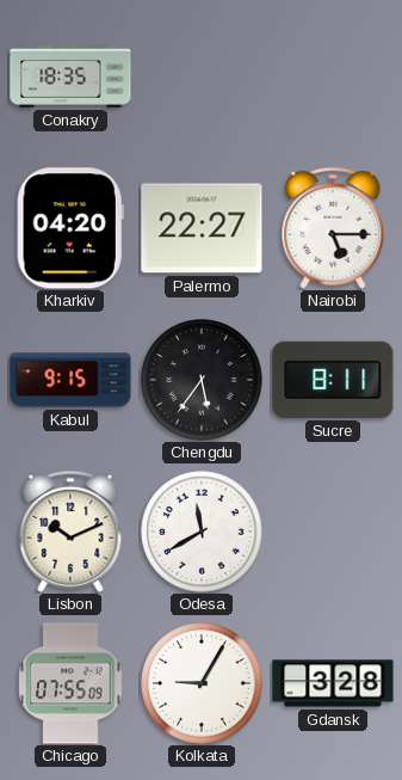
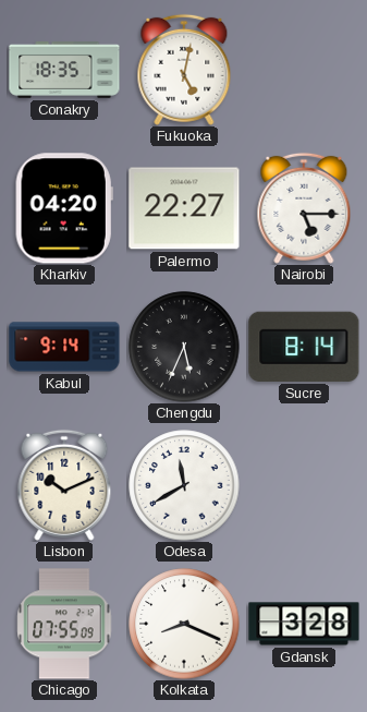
Fukuoka: none -> 5:02
Kabul: 9:15 -> 9:14
Chengdu: 5:36 -> 5:34
Sucre: 8:11 -> 8:14
Kolkata: 9:05 -> 8:19
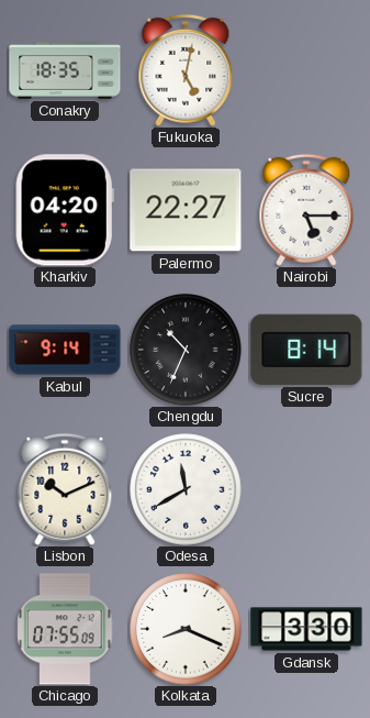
Chengdu: 5:34 -> 10:34
Gdansk: 3:28 -> 3:30
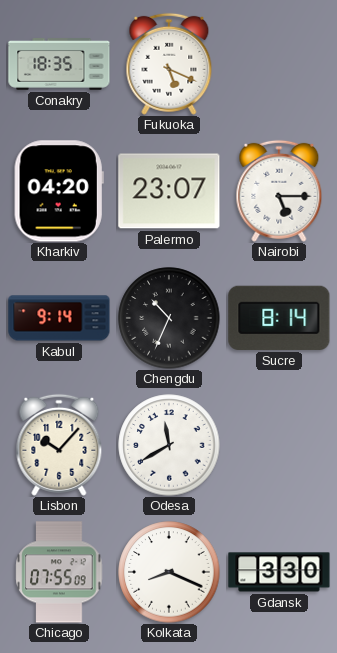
Fukuoka: 5:02 -> 5:19
Palermo: 22:27 -> 23:07
Lisbon: 10:11 -> 10:07
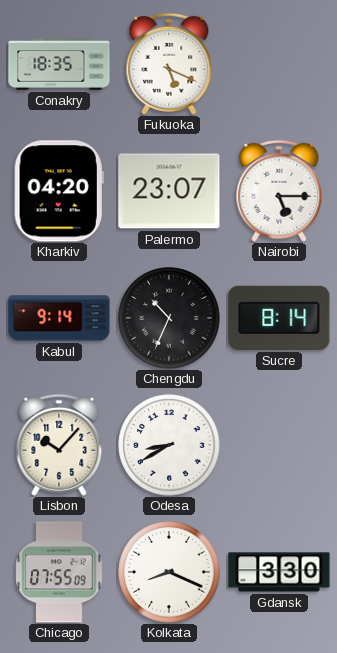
Odesa: 11:40 -> 8:40
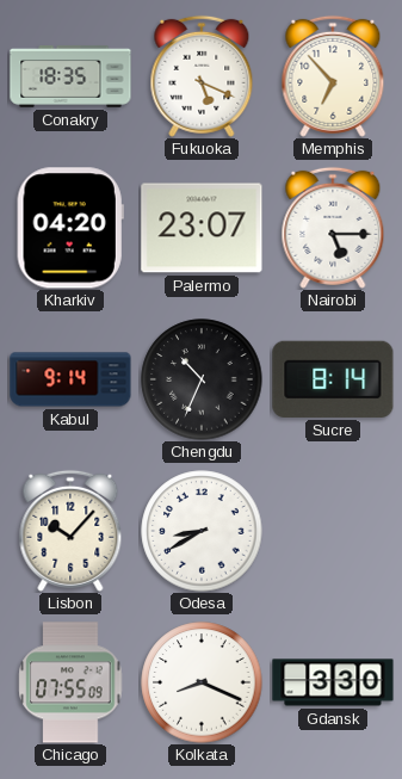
Memphis: none -> 6:53
